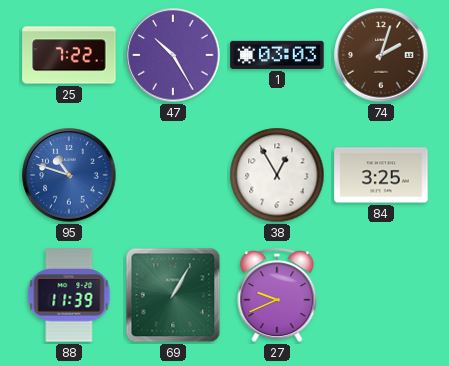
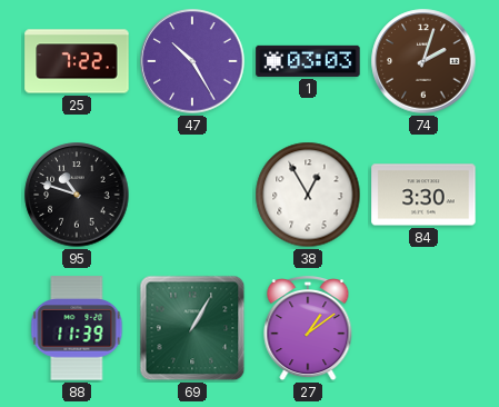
95 dial: blue -> black
84: 3:25 -> 3:30
27: 9:41 -> 1:09
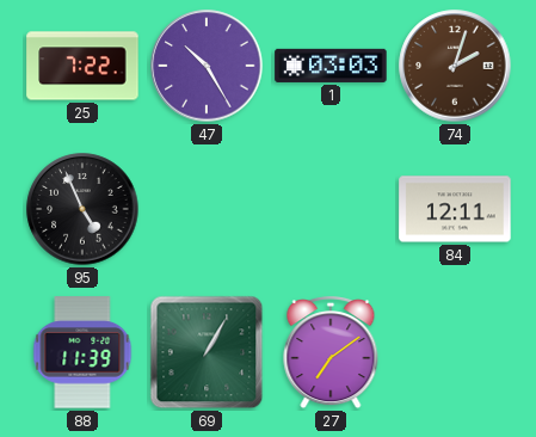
95: 10:48 -> 4:56
38: 12:55 -> none
84: 3:30 -> 12:11
27: 1:09 -> 7:09
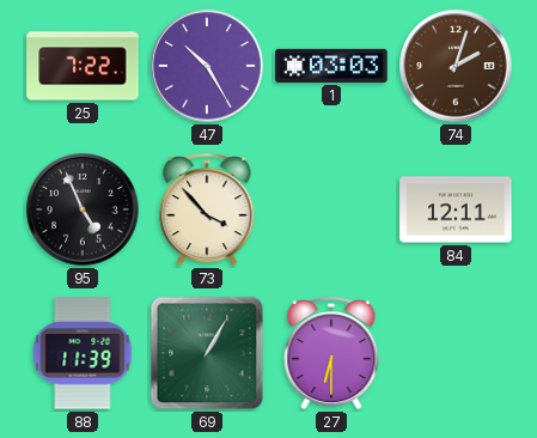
73: none -> 3:53
27: 7:09 -> 6:30
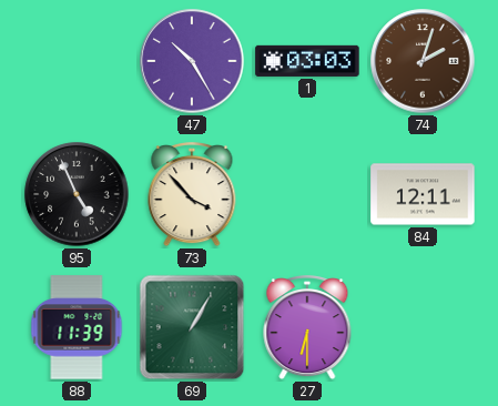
25: 7:22 -> none
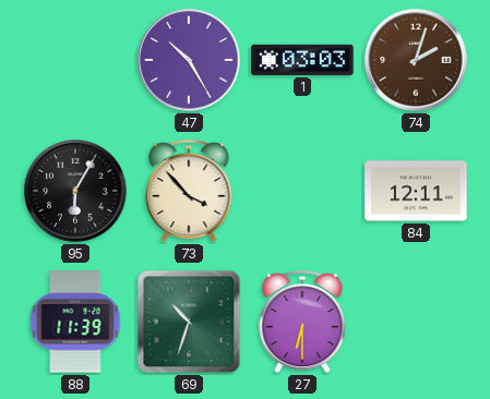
95: 4:56 -> 6:05
69: 1:05 -> 10:33
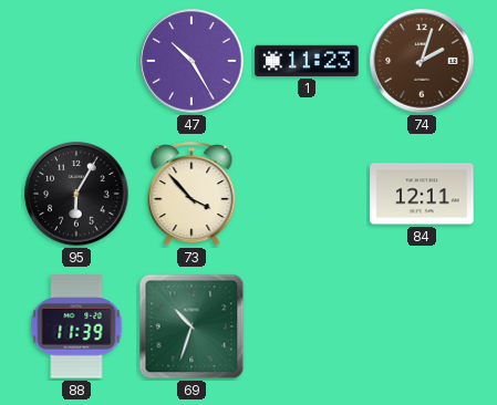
1: 03:03 -> 11:23
27: 6:30 -> none
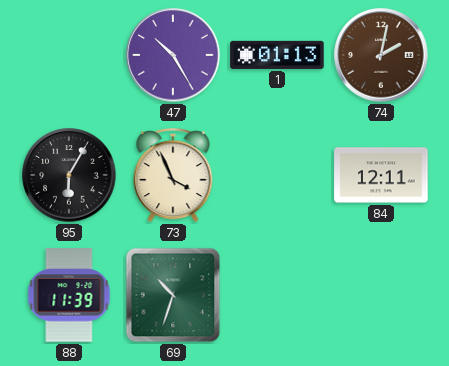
1: 11:23 -> 01:13
74: 2:03 -> 2:02
73: 3:53 -> 3:56
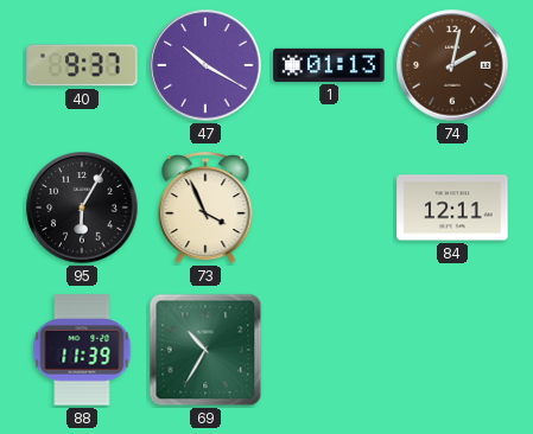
40: none -> 9:37
47: 10:25 -> 10:20
69: 10:33 -> 10:35
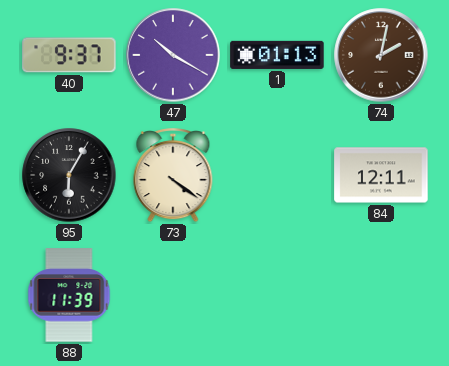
73: 3:56 -> 4:21
69: 10:35 -> none
